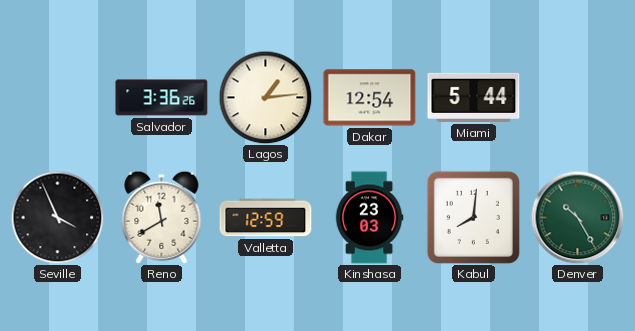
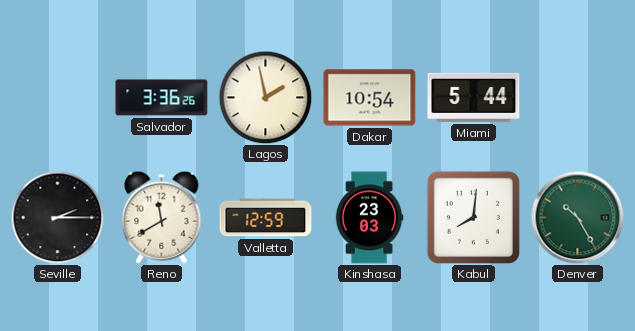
Lagos: 1:14 -> 1:58
Dakar: 12:54 -> 10:54
Seville: 3:56 -> 2:15
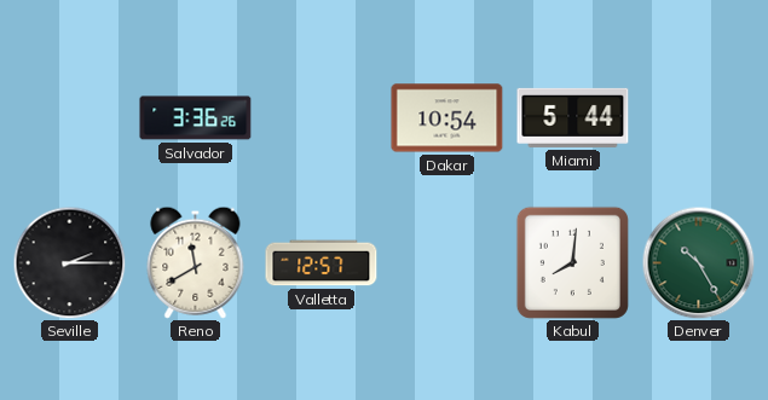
Lagos: 1:58 -> none
Valletta: 12:59 -> 12:57
Kinshasa: 23:03 -> none
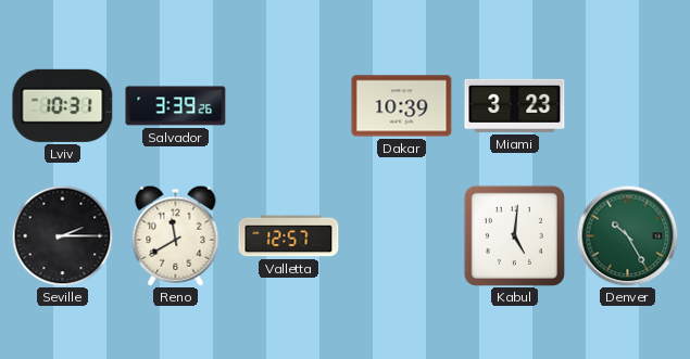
Lviv: none -> 10:31
Salvador: 3:36 -> 3:39
Dakar: 10:54 -> 10:39
Miami: 5:44 -> 3:23
Kabul: 8:01 -> 5:01
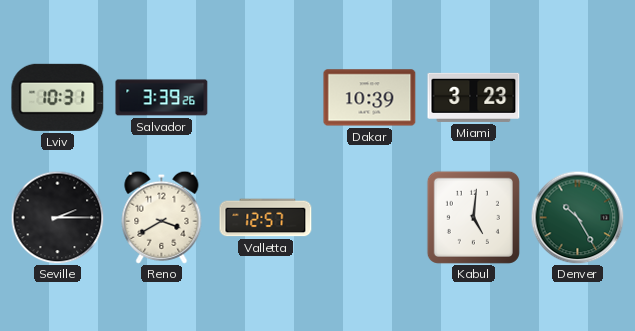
Reno: 11:40 -> 3:40
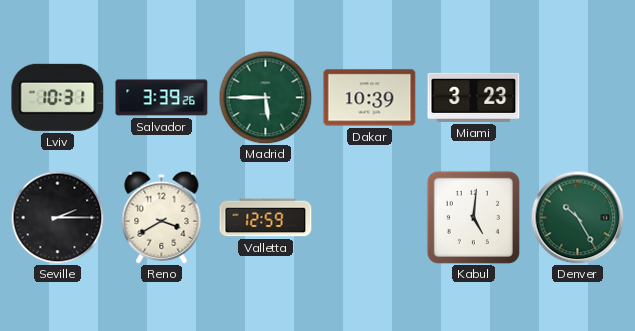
Madrid: none -> 5:45
Valletta: 12:57 -> 12:59
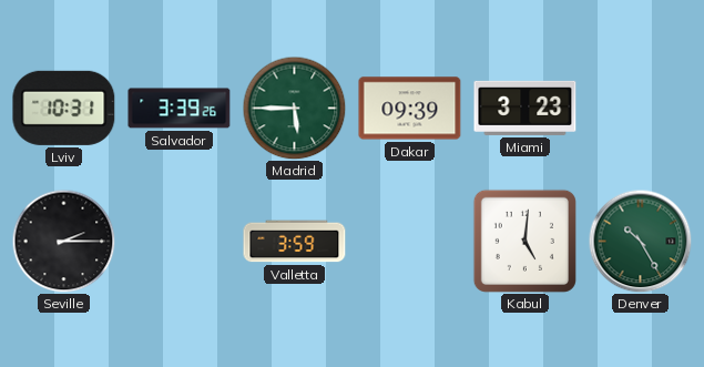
Dakar: 10:39 -> 09:39
Reno: 3:40 -> none
Valletta: 12:59 -> 3:59
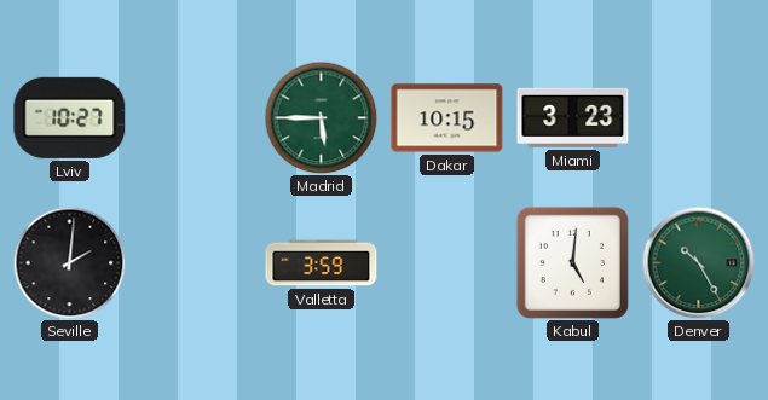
Lviv: 10:31 -> 10:27
Salvador: 3:39 -> none
Dakar: 09:39 -> 10:15
Seville: 2:15 -> 2:01
